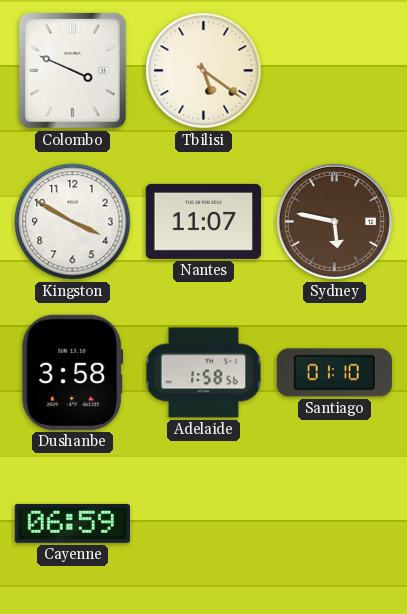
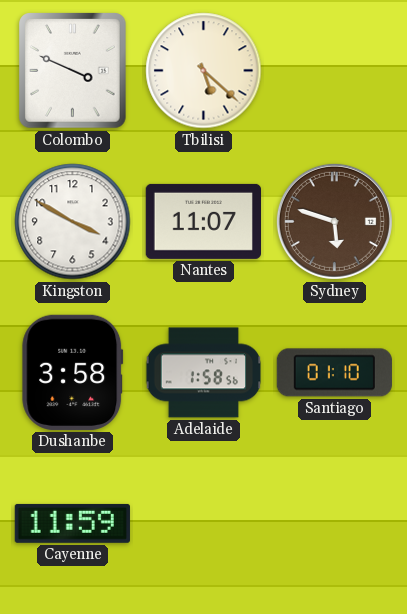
Tbilisi: 5:21 -> 5:22
Sydney: 5:47 -> 5:48
Cayenne: 06:59 -> 11:59
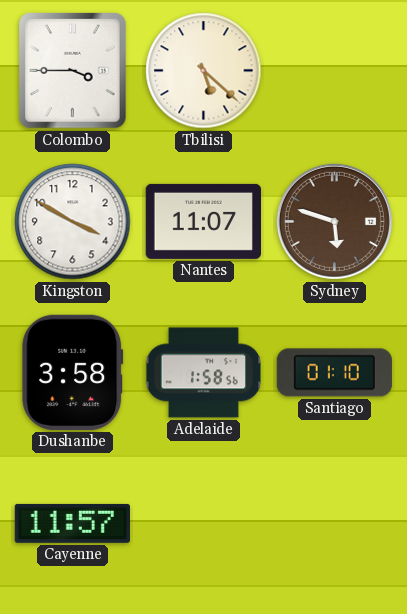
Colombo: 3:49 -> 3:45
Cayenne: 11:59 -> 11:57
